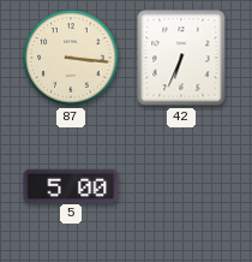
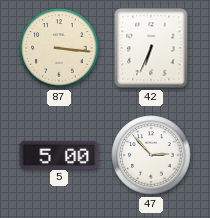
47: none -> 2:53
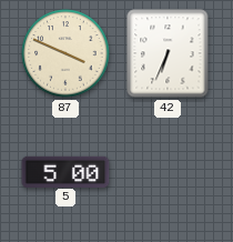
87: 3:16 -> 3:49
47: 2:53 -> none
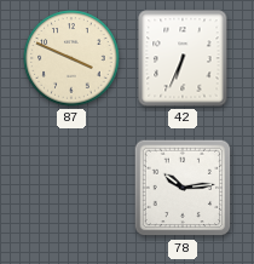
5: 5:00 -> none
78: none -> 10:14
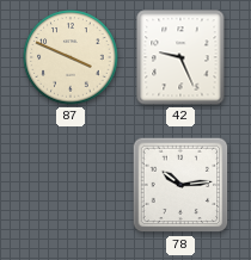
42: 6:34 -> 9:26
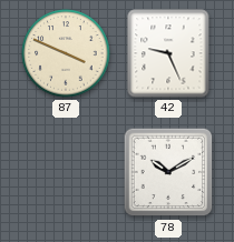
78: 10:14 -> 10:10
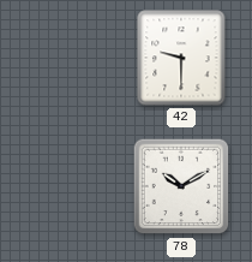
87: 3:49 -> none
42: 9:26 -> 9:30
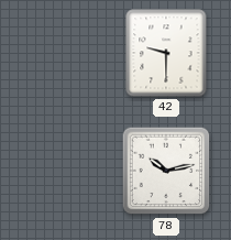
78: 10:10 -> 10:13
